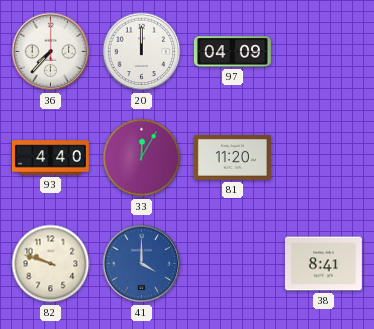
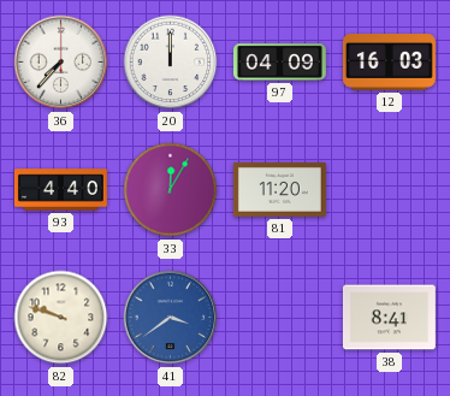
12: none -> 16:03
41: 4:00 -> 3:39
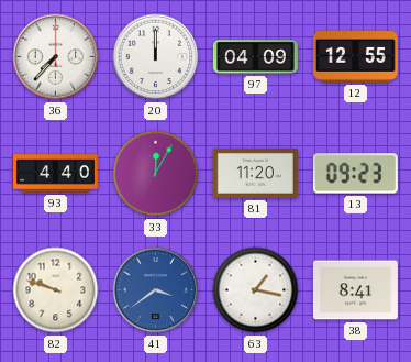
12: 16:03 -> 12:55
13: none -> 09:23
63: none -> 1:17
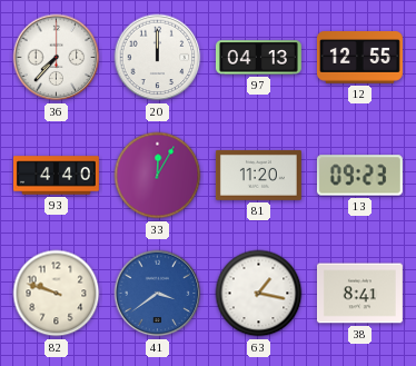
97: 04:09 -> 04:13
